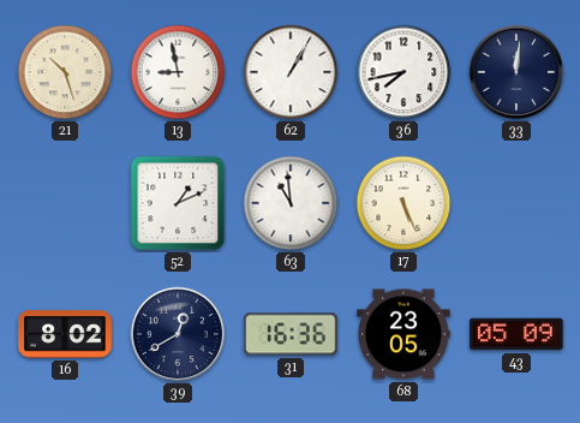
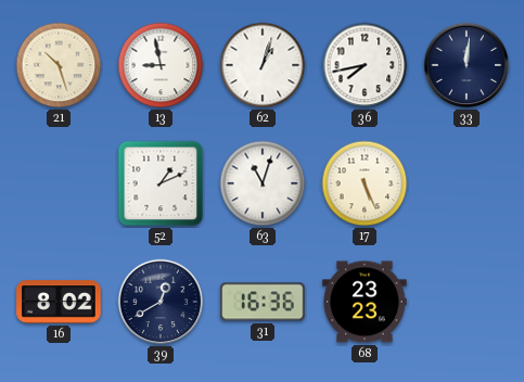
62: 1:05 -> 1:03
63: 10:59 -> 11:03
68: 23:05 -> 23:23
43: 05:09 -> none
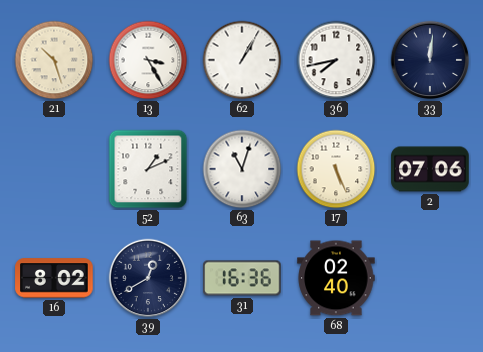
13: 8:58 -> 3:25
62: 1:03 -> 1:05
2: none -> 07:06
68: 23:23 -> 02:40
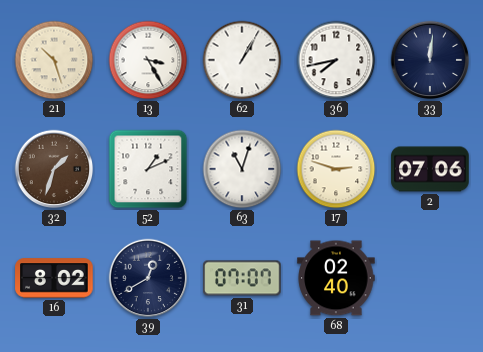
32: none -> 1:33
17: 5:26 -> 2:48
31: 16:36 -> 07:07
